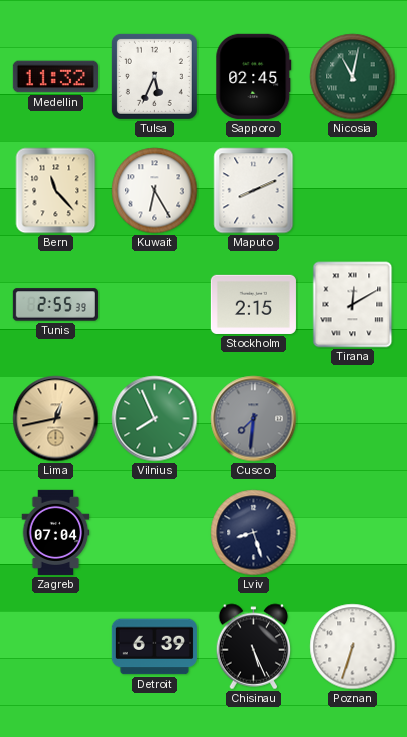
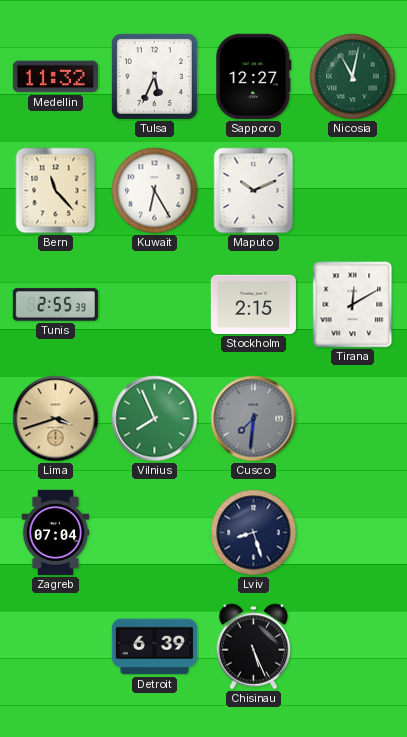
Sapporo: 02:45 -> 12:27
Maputo: 8:11 -> 10:11
Lima: 12:43 -> 3:42
Poznan: 6:33 -> none
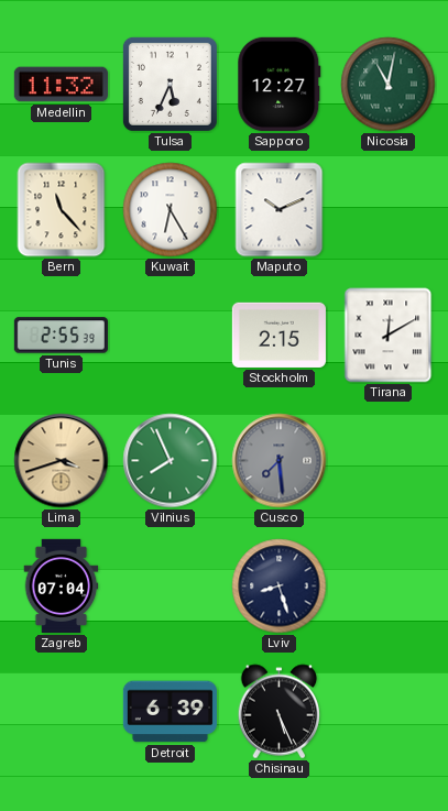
Cusco: 7:31 -> 7:29
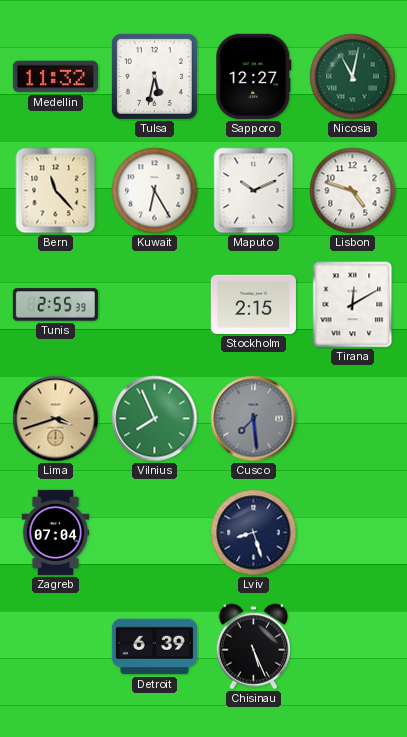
Tulsa: 5:34 -> 5:32
Lisbon: none -> 4:48
